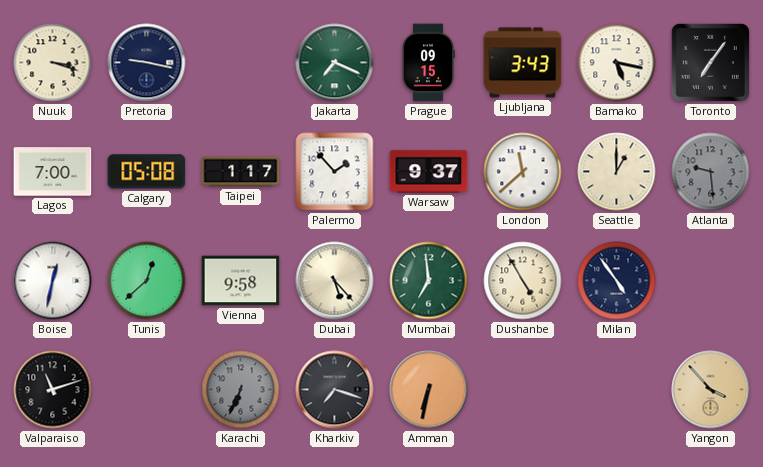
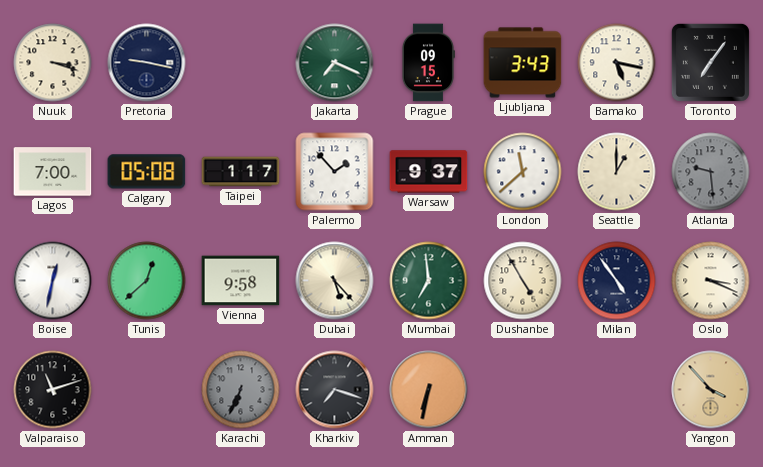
Oslo: none -> 3:19
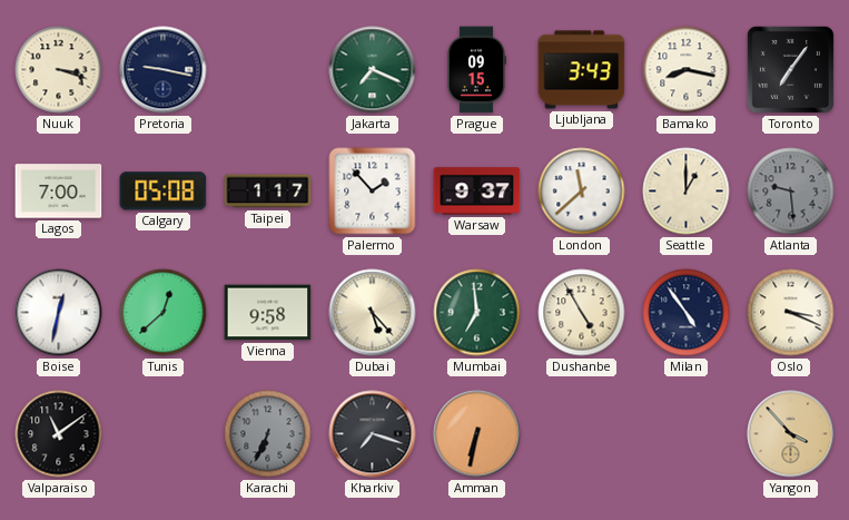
Bamako: 5:17 -> 8:17
Valparaiso: 11:12 -> 11:09
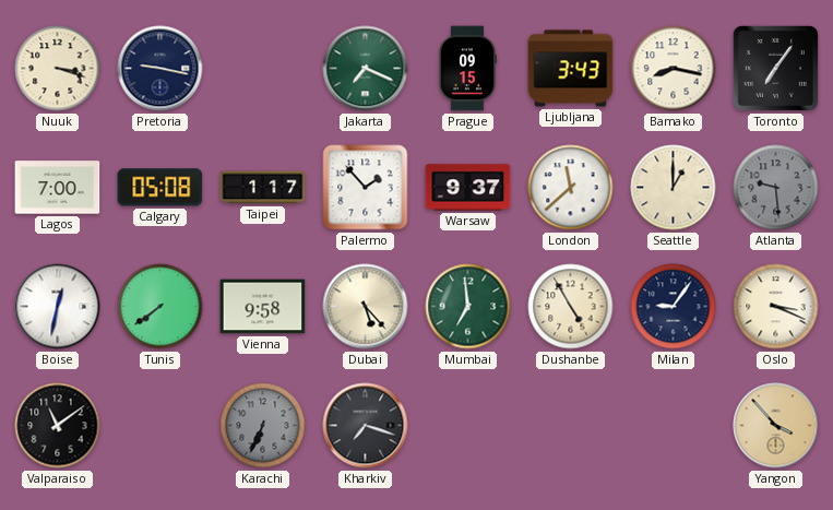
Tunis: 12:38 -> 7:39
Milan: 4:54 -> 9:06
Amman: 6:32 -> none
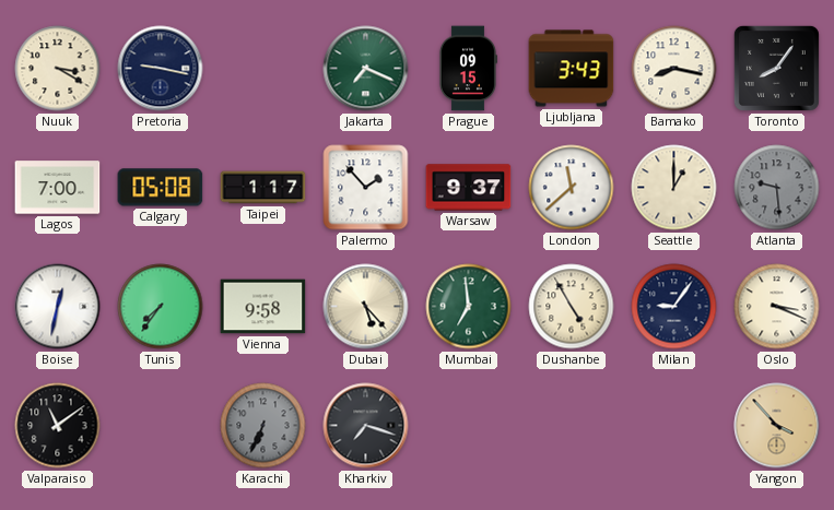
Nuuk: 3:18 -> 3:20
Toronto: 7:06 -> 8:06
Tunis: 7:39 -> 7:36
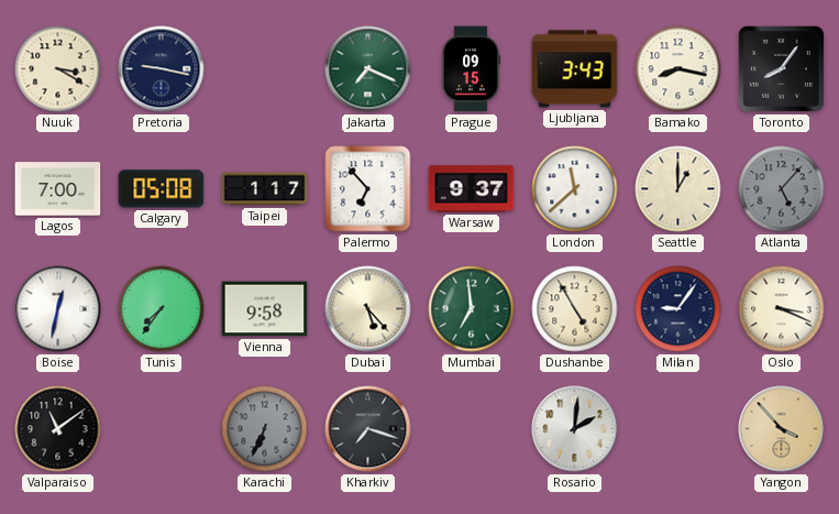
Palermo: 1:53 -> 6:53
Atlanta: 9:29 -> 5:07
Rosario: none -> 2:01
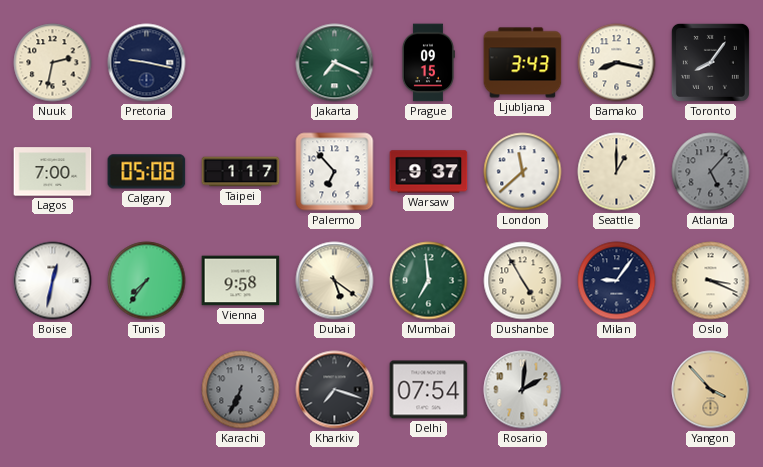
Nuuk: 3:20 -> 2:32
Dubai: 5:23 -> 5:21
Valparaiso: 11:09 -> none
Delhi: none -> 07:54
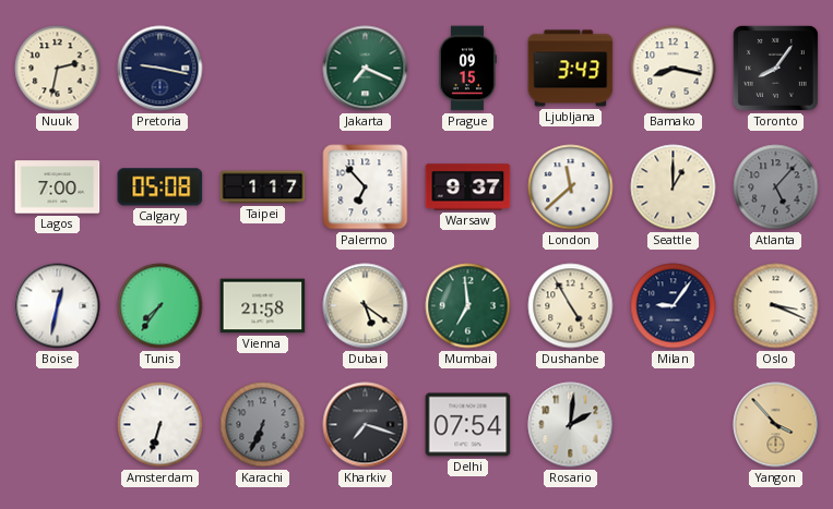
Vienna: 9:58 -> 21:58
Amsterdam: none -> 6:33
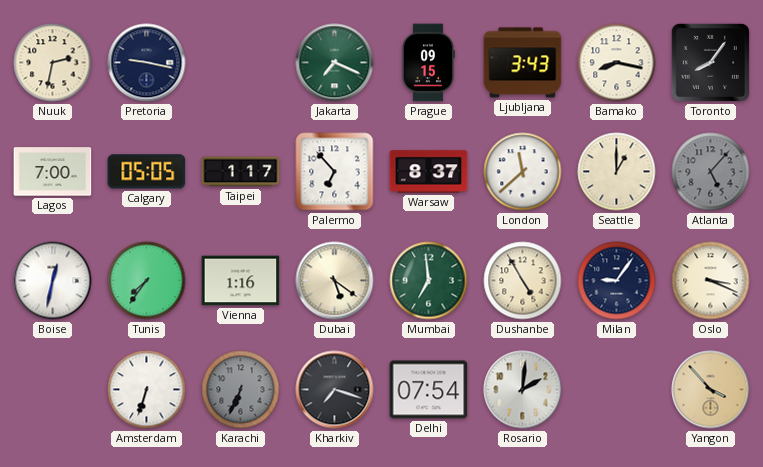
Calgary: 05:08 -> 05:05
Warsaw: 9:37 -> 8:37
Vienna: 21:58 -> 1:16
